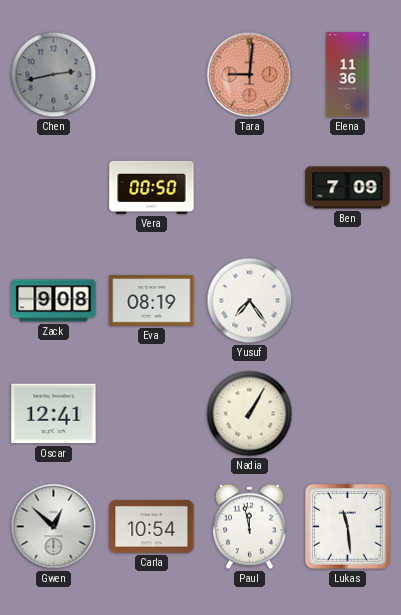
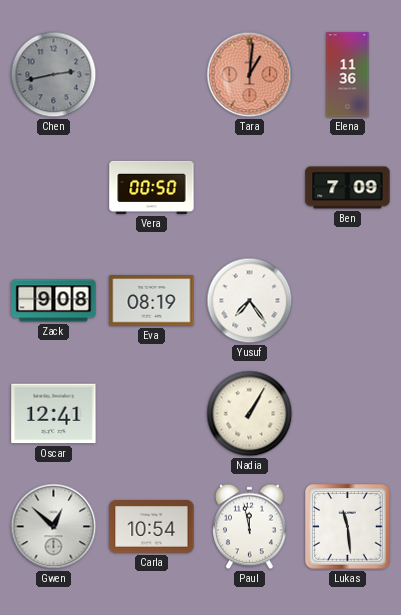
Tara: 9:01 -> 1:01
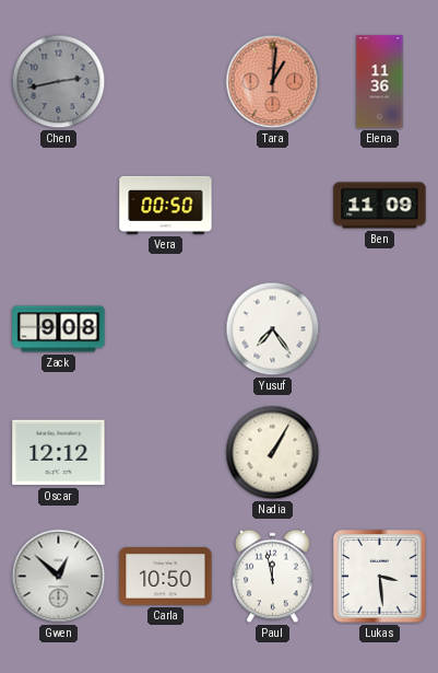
Ben: 7:09 -> 11:09
Eva: 08:19 -> none
Oscar: 12:41 -> 12:12
Carla: 10:54 -> 10:50
Lukas: 11:29 -> 3:29
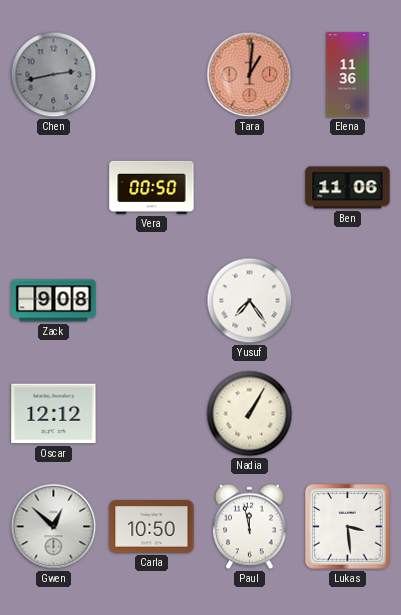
Ben: 11:09 -> 11:06
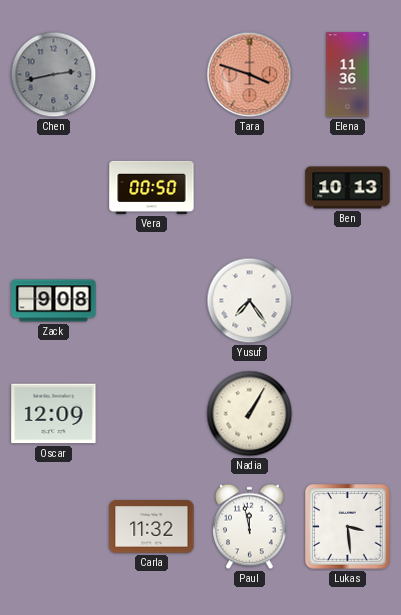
Tara: 1:01 -> 3:48
Ben: 11:06 -> 10:13
Oscar: 12:12 -> 12:09
Gwen: 12:52 -> none
Carla: 10:50 -> 11:32
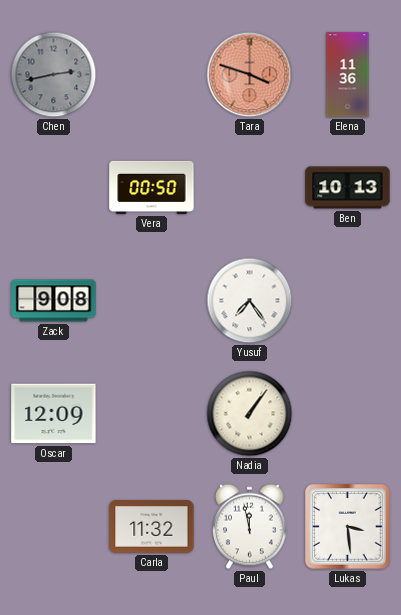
Nadia: 1:05 -> 1:06
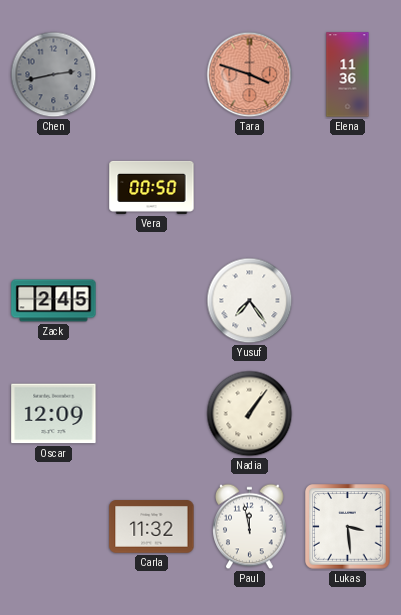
Ben: 10:13 -> none
Zack: 9:08 -> 2:45
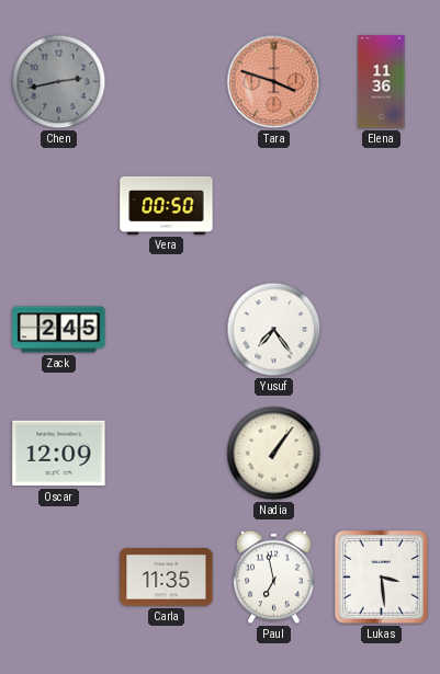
Carla: 11:32 -> 11:35
Paul: 11:58 -> 6:58
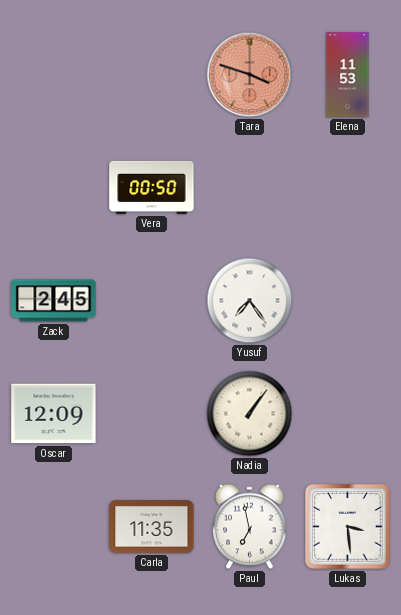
Chen: 2:43 -> none
Elena: 11:36 -> 11:53
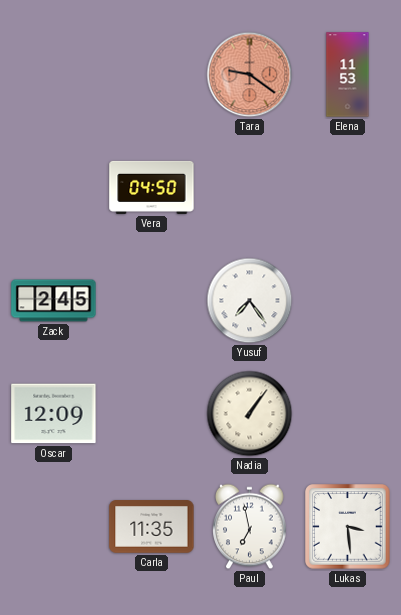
Tara: 3:48 -> 9:21
Vera: 00:50 -> 04:50
